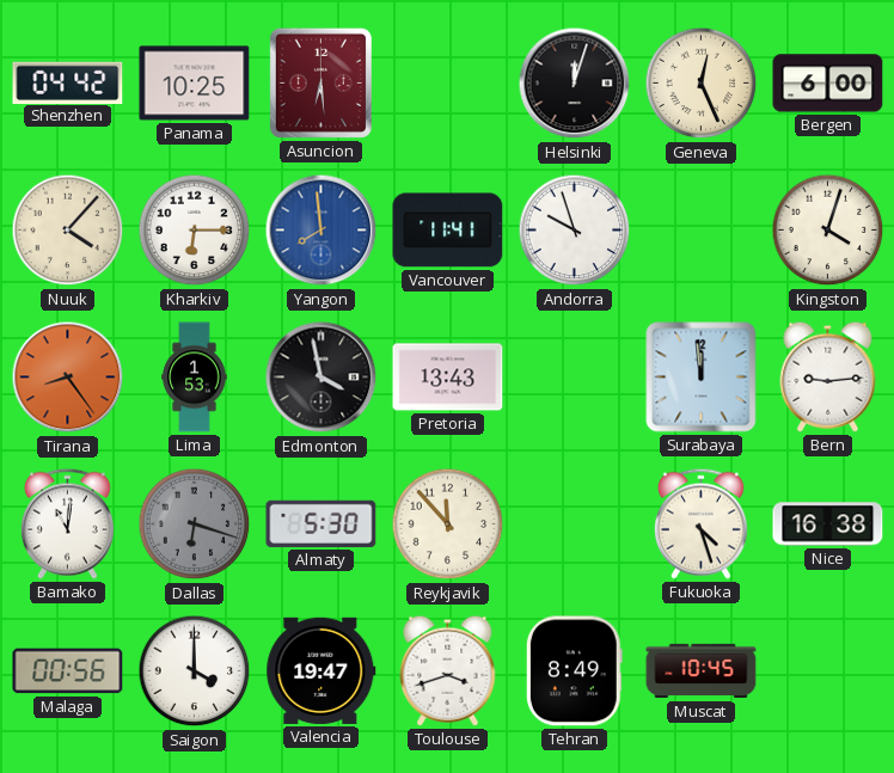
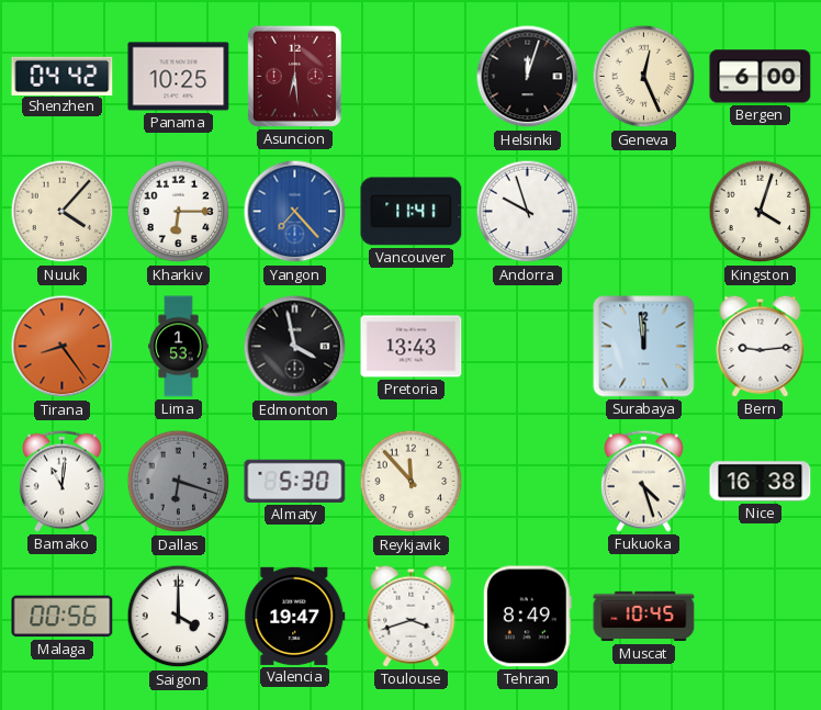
Yangon: 7:59 -> 7:23
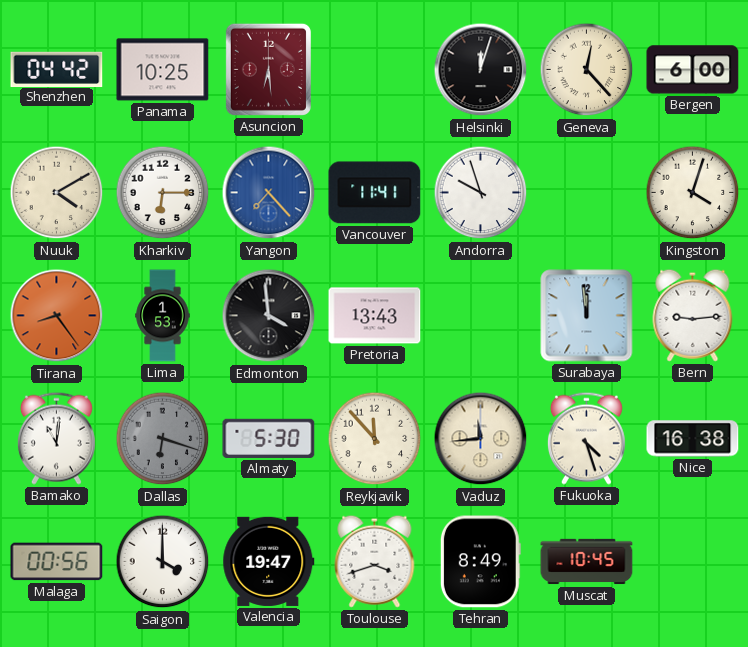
Geneva: 12:26 -> 12:23
Nuuk: 4:07 -> 4:10
Edmonton: 3:58 -> 3:59
Vaduz: none -> 11:44
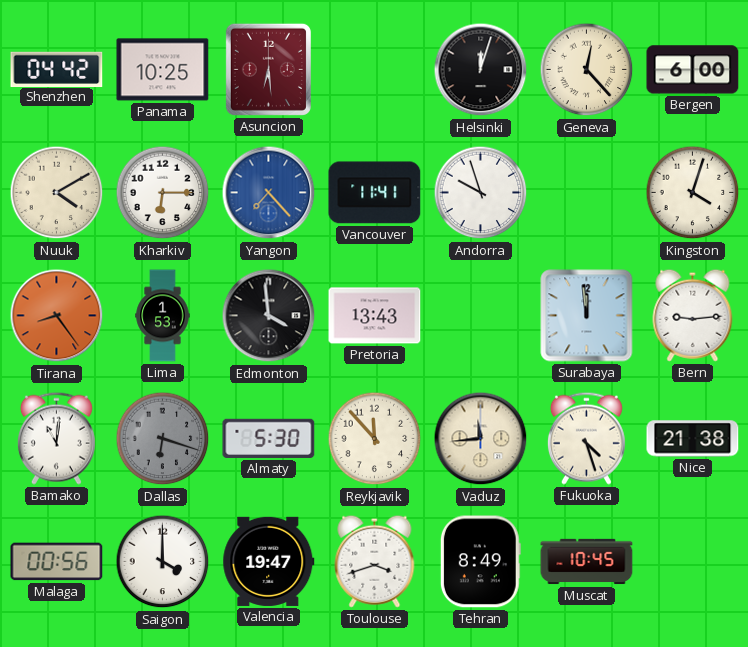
Nice: 16:38 -> 21:38
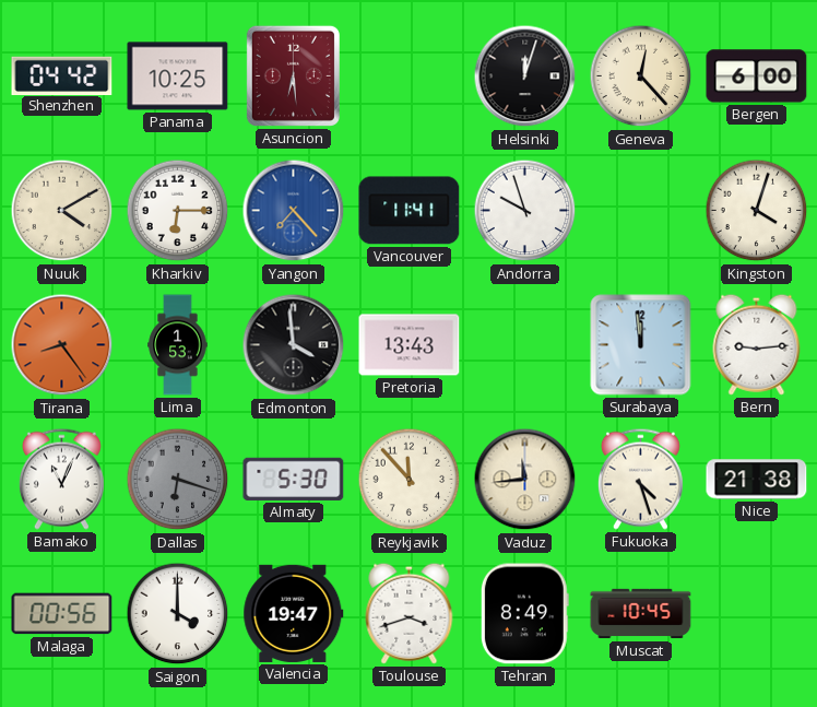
Bamako: 11:01 -> 11:04
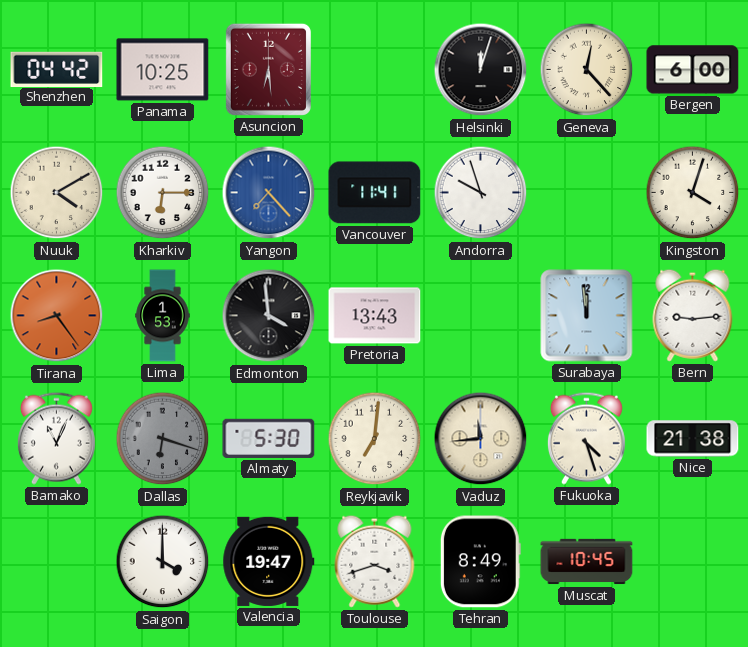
Reykjavik: 11:53 -> 7:01
Malaga: 00:56 -> none
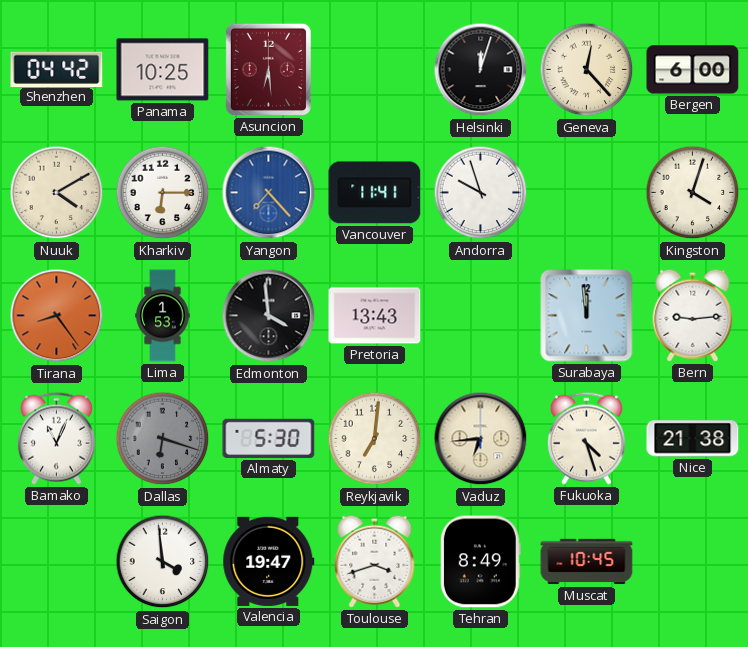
Vaduz: 11:44 -> 6:44
Saigon: 4:00 -> 3:59
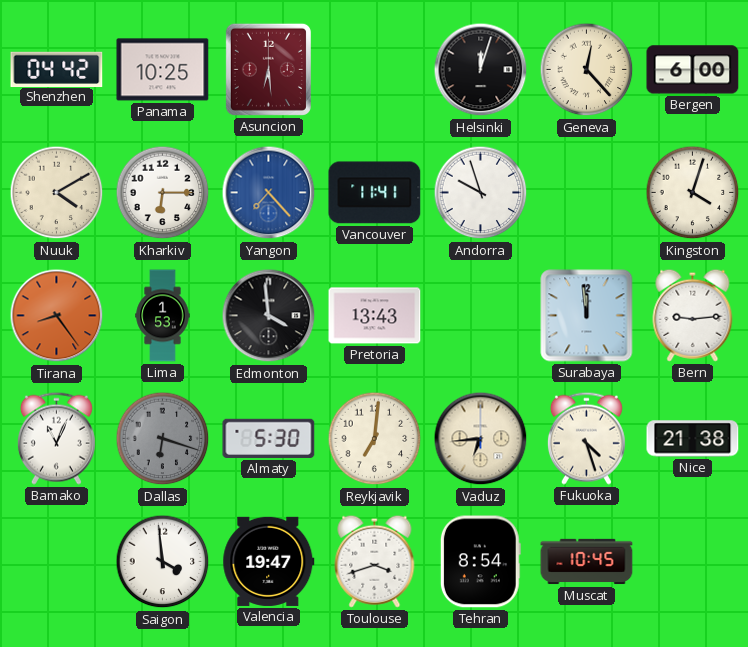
Tehran: 8:49 -> 8:54
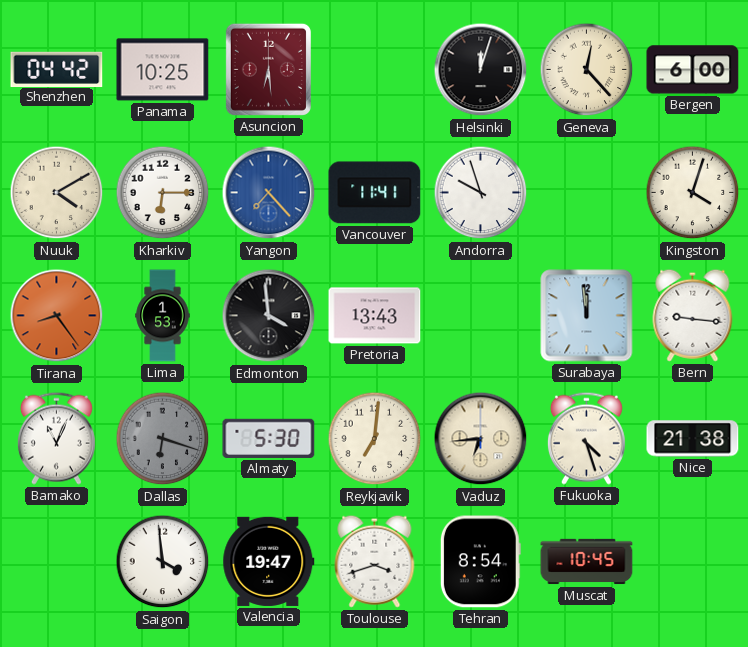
Bern: 9:14 -> 9:16
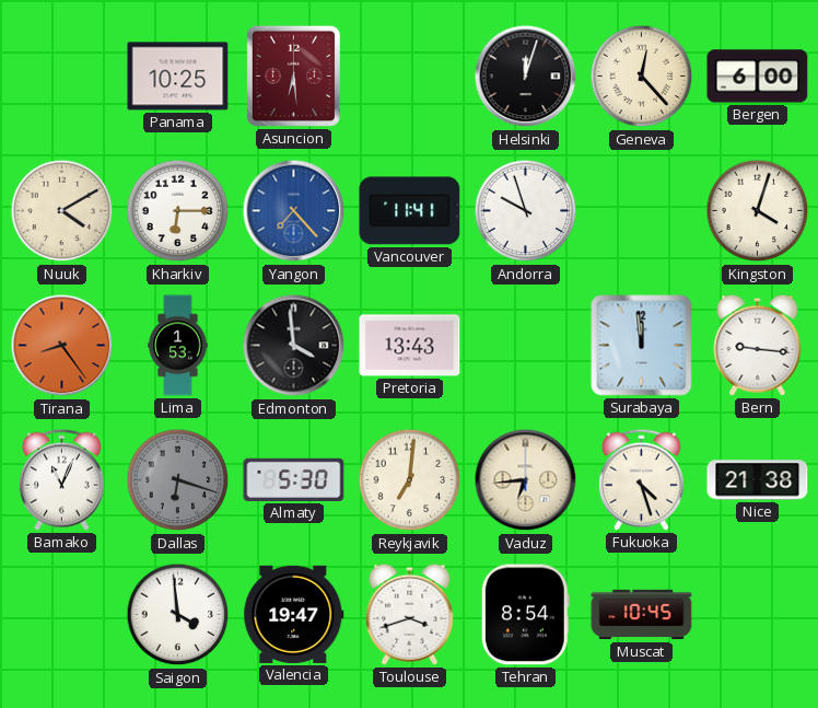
Shenzhen: 04:42 -> none
